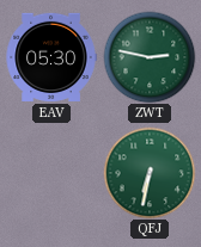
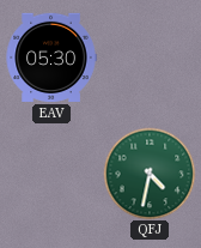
ZWT: 2:47 -> none
QFJ: 6:32 -> 4:32
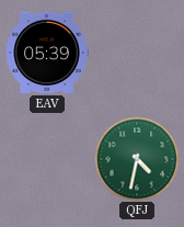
EAV: 05:30 -> 05:39
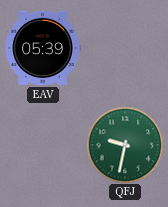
QFJ: 4:32 -> 9:32
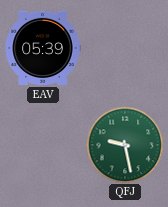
QFJ: 9:32 -> 9:28
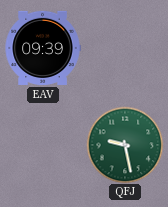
EAV: 05:39 -> 09:39
